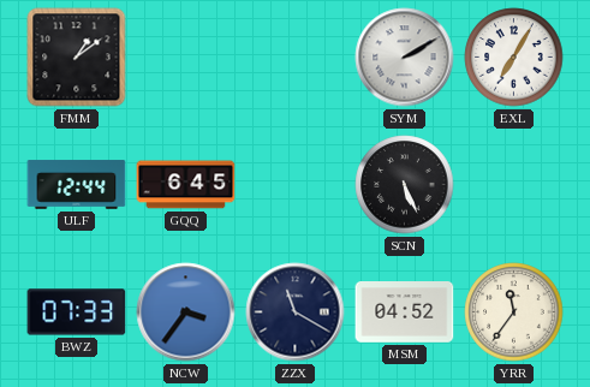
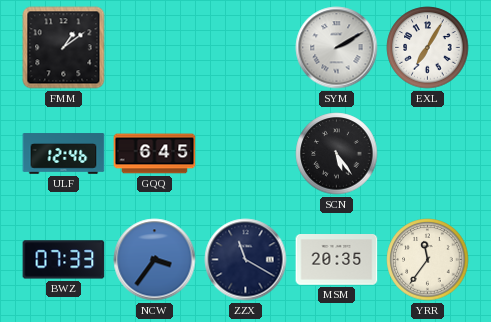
ULF: 12:44 -> 12:46
SCN: 5:26 -> 5:24
MSM: 04:52 -> 20:35
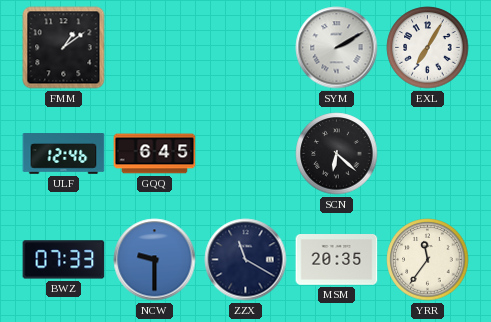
SCN: 5:24 -> 6:22
NCW: 3:36 -> 9:30
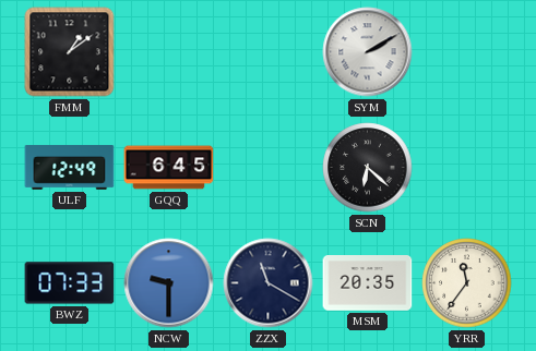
EXL: 7:05 -> none
ULF: 12:46 -> 12:49
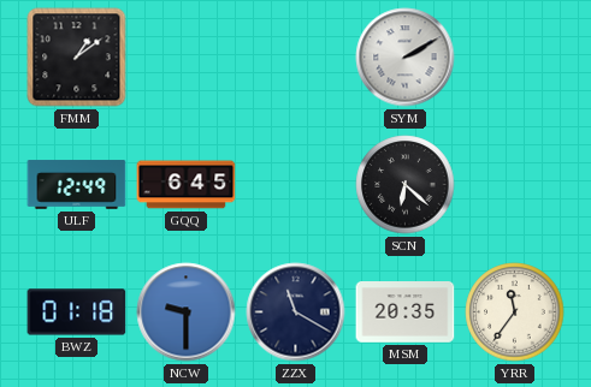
BWZ: 07:33 -> 01:18
